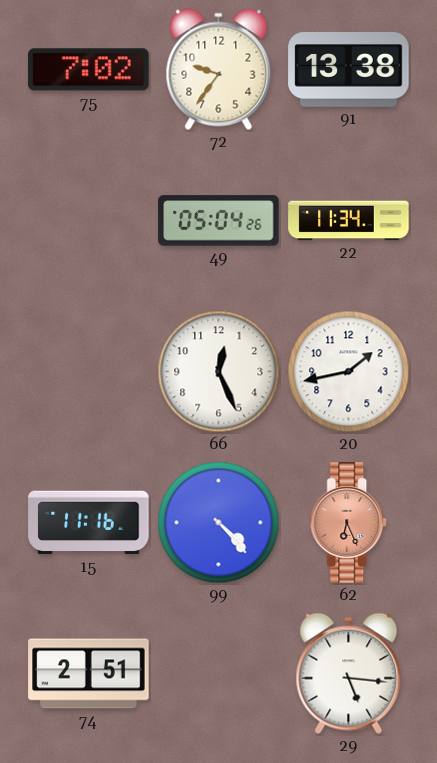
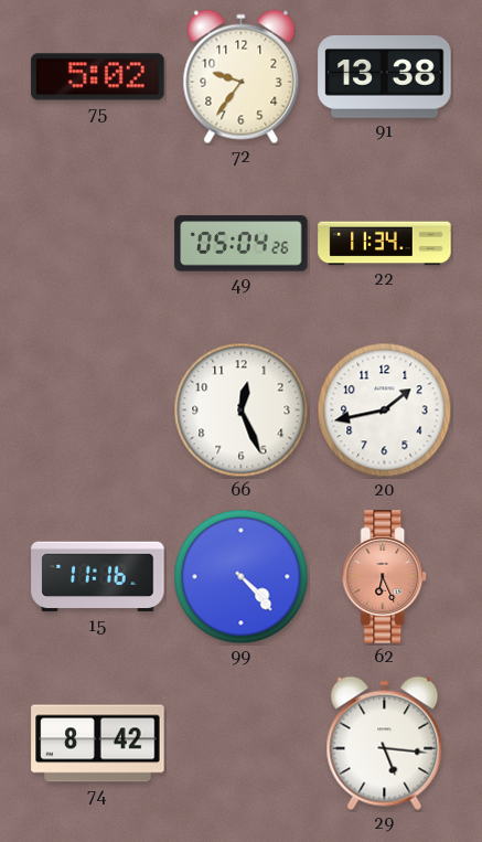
75: 7:02 -> 5:02
74: 2:51 -> 8:42
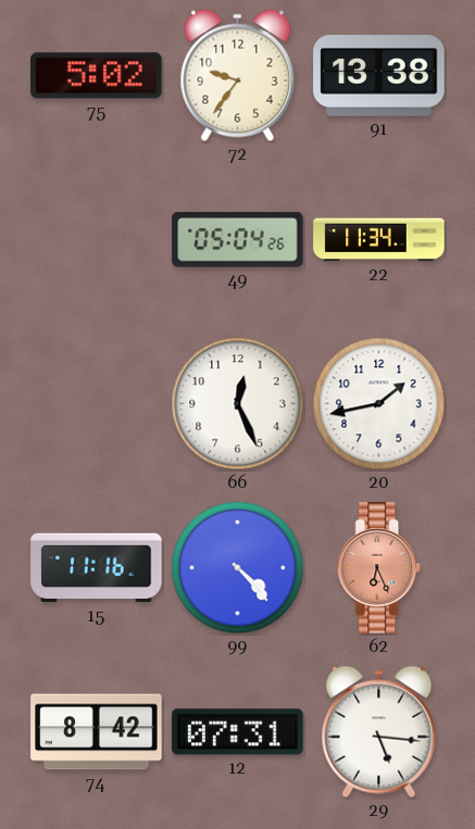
12: none -> 07:31
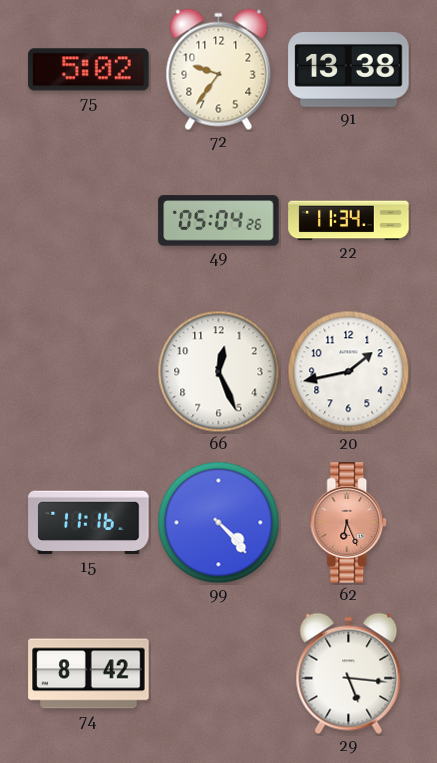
12: 07:31 -> none
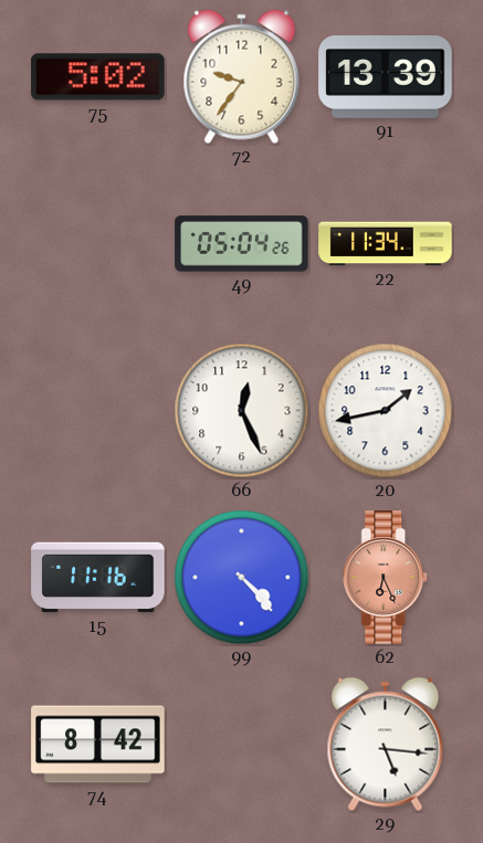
91: 13:38 -> 13:39
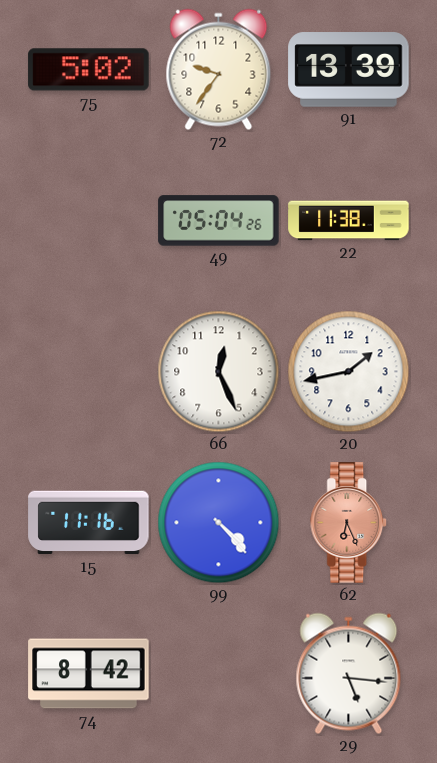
22: 11:34 -> 11:38
